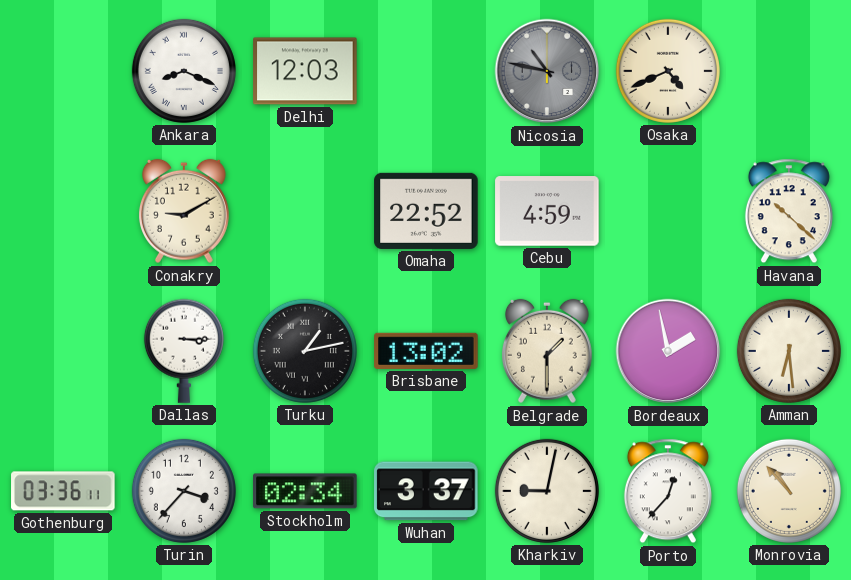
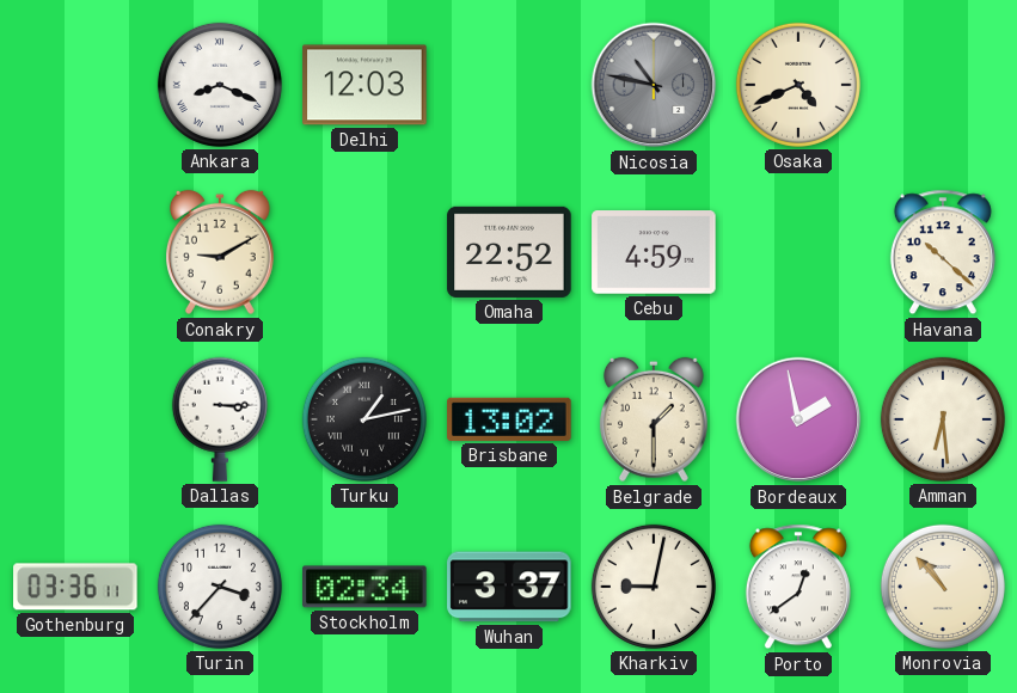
Porto: 12:37 -> 12:39
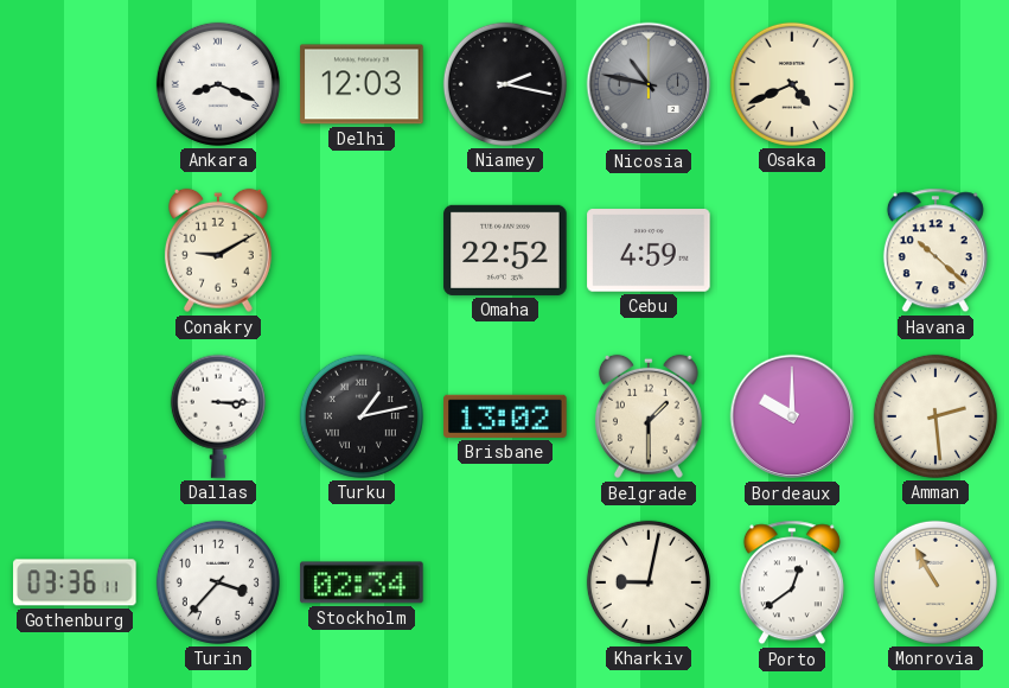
Niamey: none -> 2:17
Bordeaux: 1:58 -> 10:00
Amman: 6:29 -> 2:29
Wuhan: 3:37 -> none
Monrovia: 10:53 -> 10:55
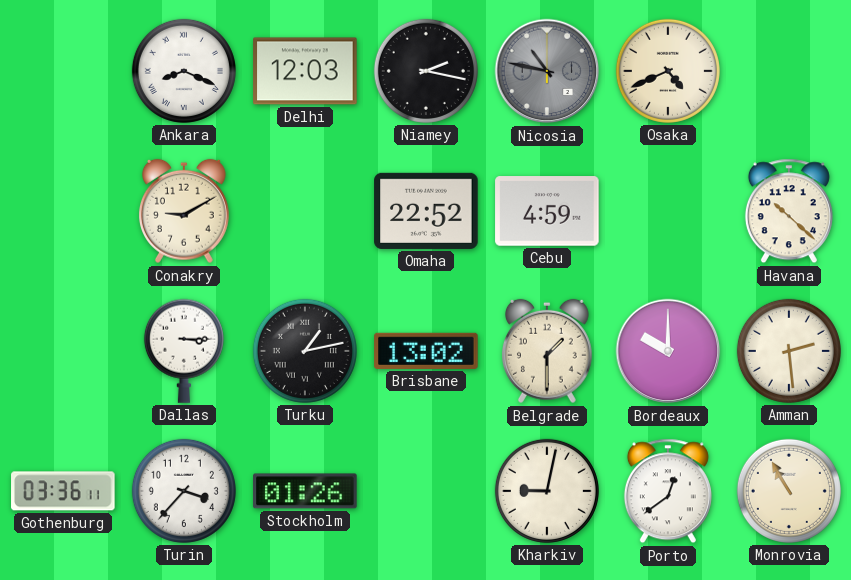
Stockholm: 02:34 -> 01:26
